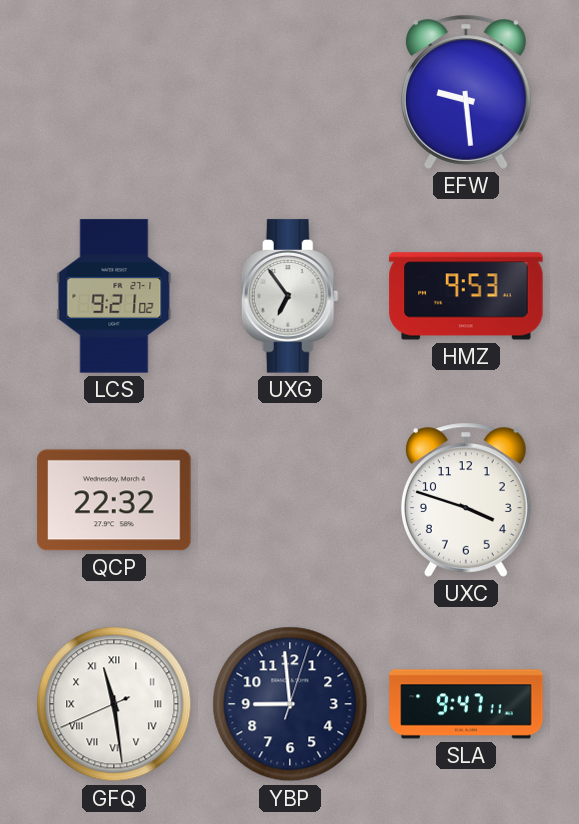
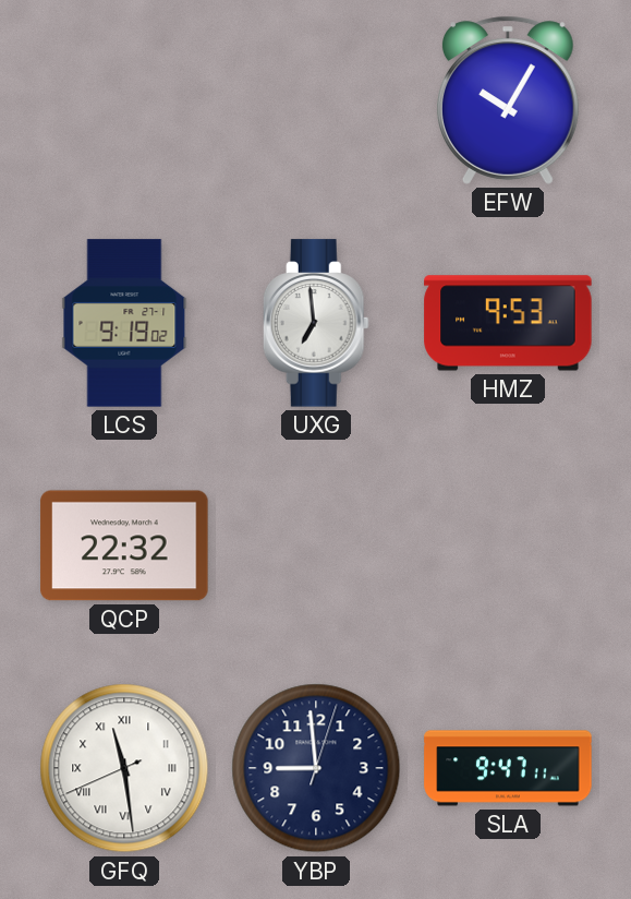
EFW: 9:29 -> 10:05
LCS: 9:21 -> 9:19
UXG: 6:54 -> 6:59
UXC: 3:48 -> none
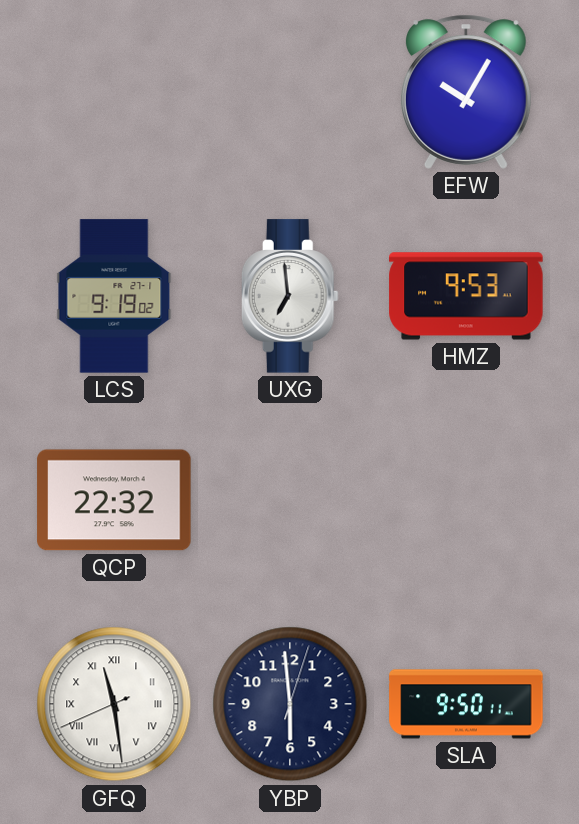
YBP: 8:59 -> 5:59
SLA: 9:47 -> 9:50
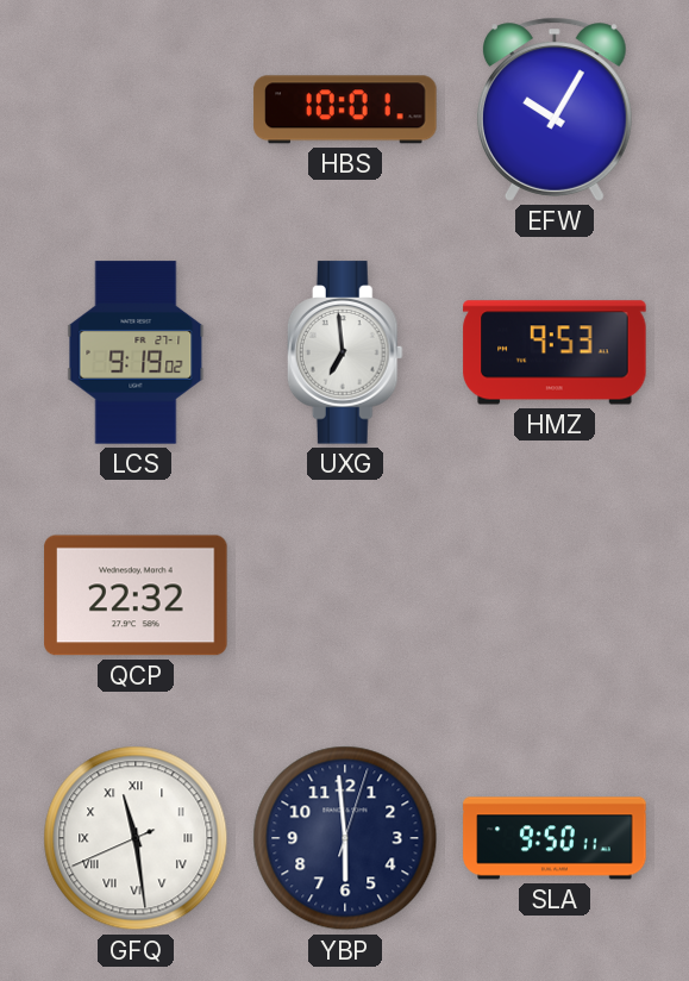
HBS: none -> 10:01
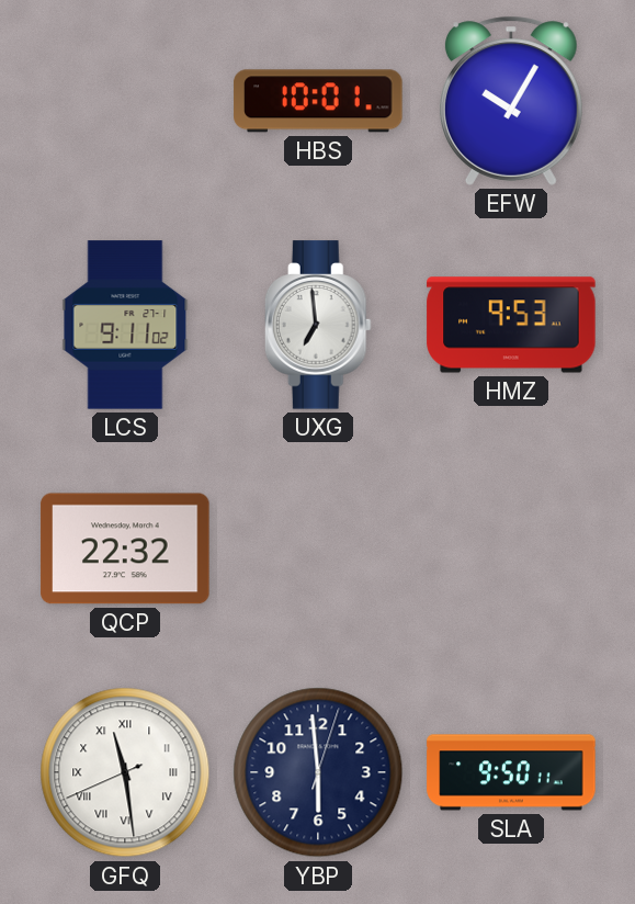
LCS: 9:19 -> 9:11
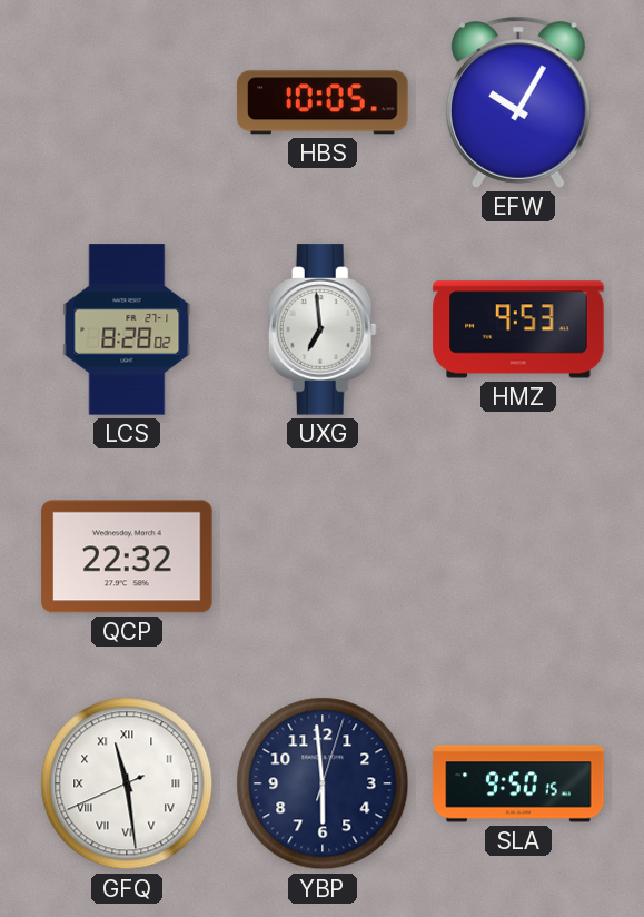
HBS: 10:01 -> 10:05
LCS: 9:11 -> 8:28
SLA: 9:50:11 -> 9:50:15
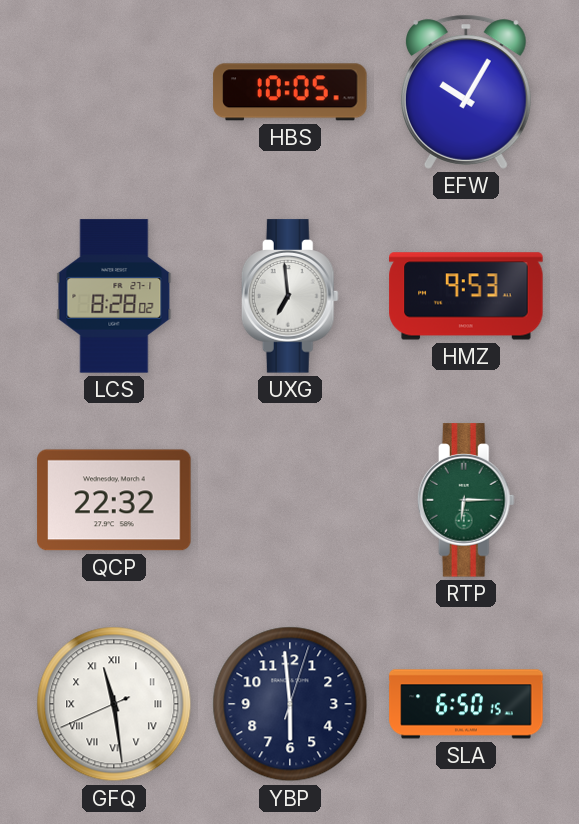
RTP: none -> 6:15
SLA: 9:50 -> 6:50
